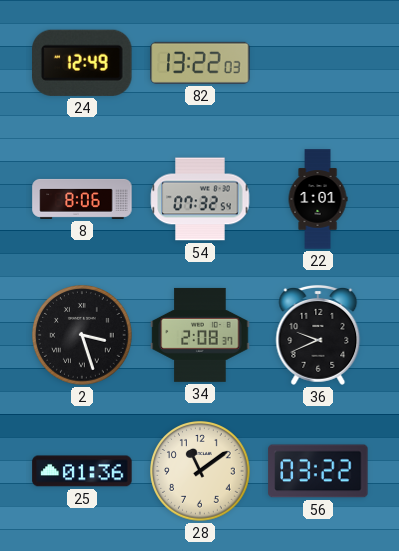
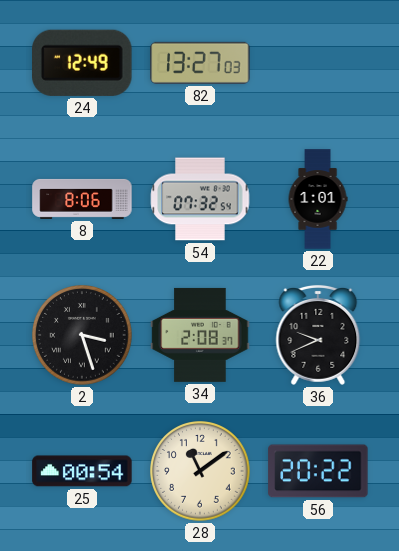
82: 13:22 -> 13:27
25: 01:36 -> 00:54
56: 03:22 -> 20:22
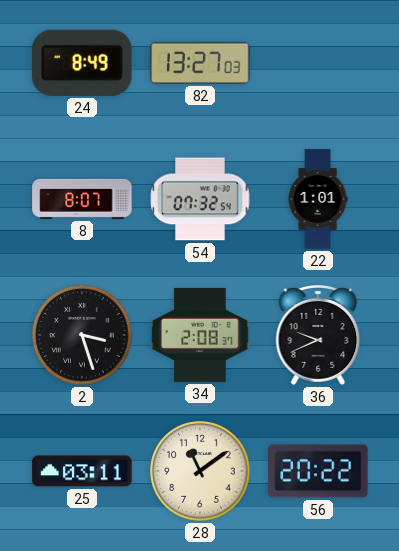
24: 12:49 -> 8:49
8: 8:06 -> 8:07
25: 00:54 -> 03:11
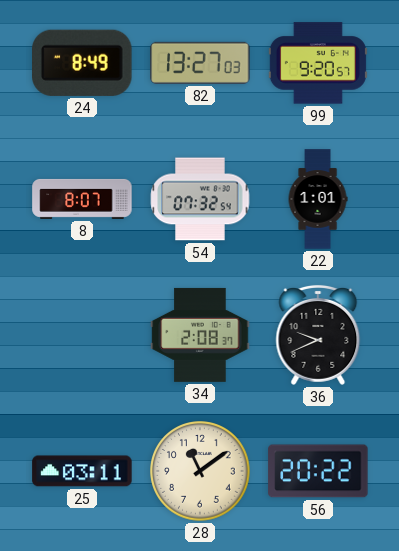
99: none -> 9:20
2: 3:27 -> none
